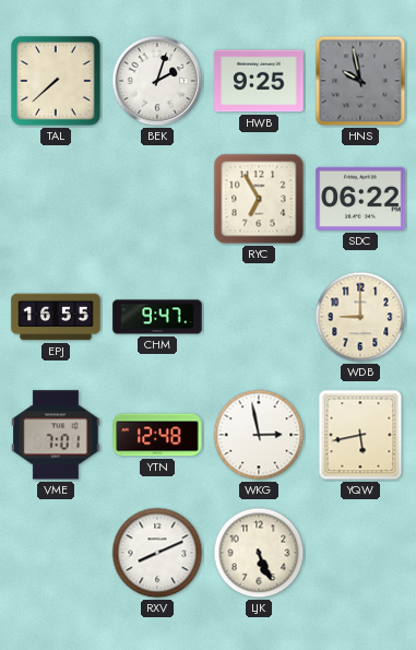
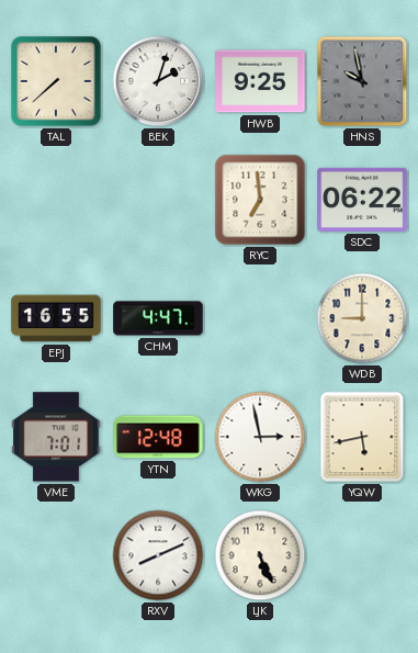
RYC: 6:55 -> 6:59
CHM: 9:47 -> 4:47
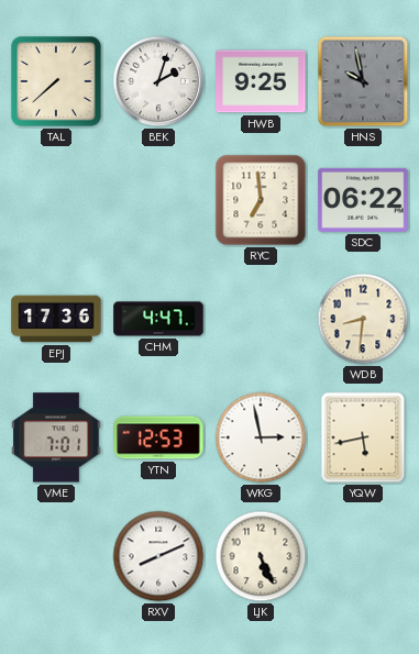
EPJ: 16:55 -> 17:36
WDB: 9:00 -> 8:31
YTN: 12:48 -> 12:53
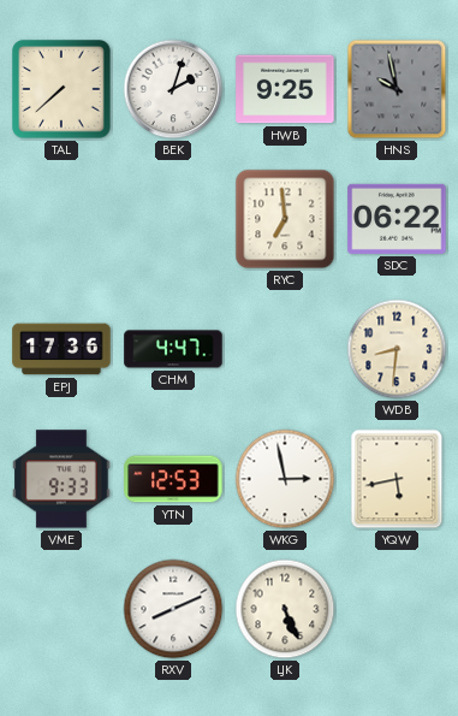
VME: 7:01 -> 9:33
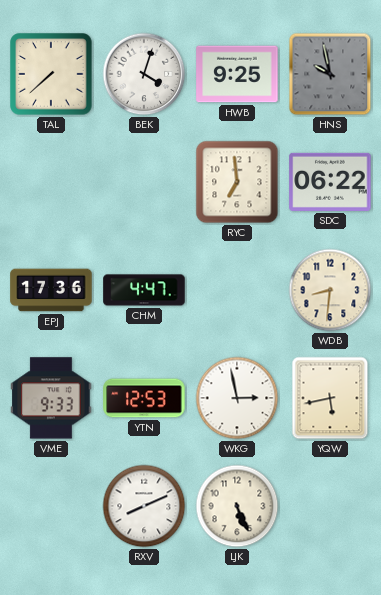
BEK: 2:03 -> 4:03
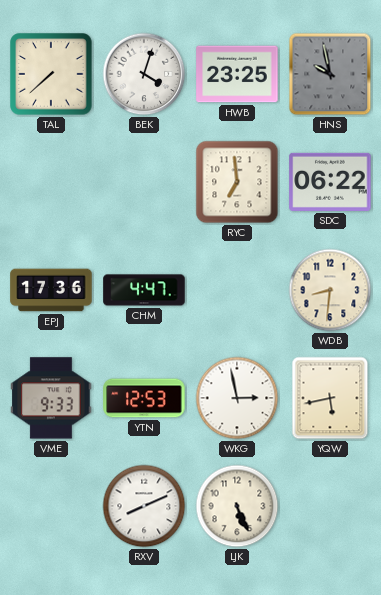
HWB: 9:25 -> 23:25
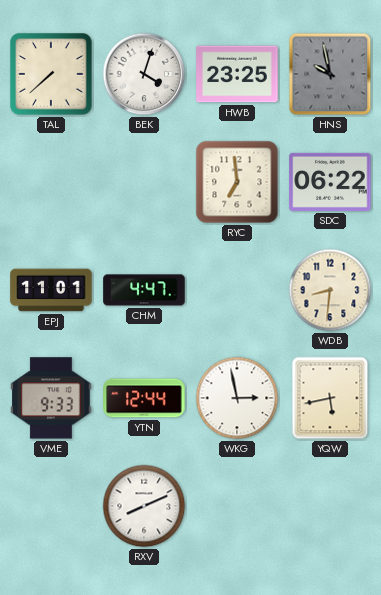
EPJ: 17:36 -> 11:01
YTN: 12:53 -> 12:44
LJK: 5:26 -> none
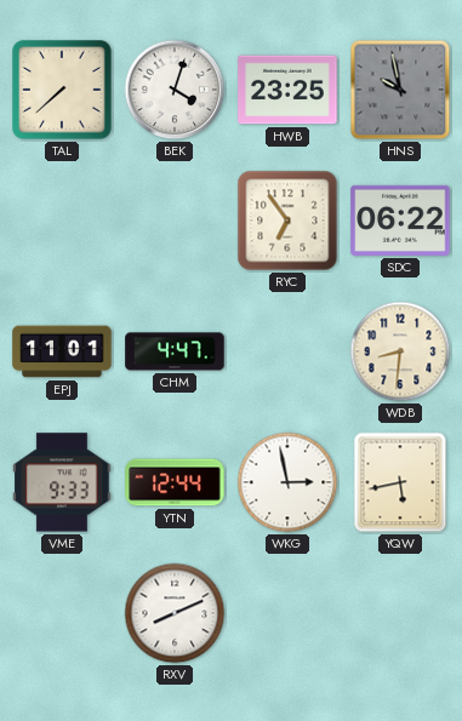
RYC: 6:59 -> 6:54
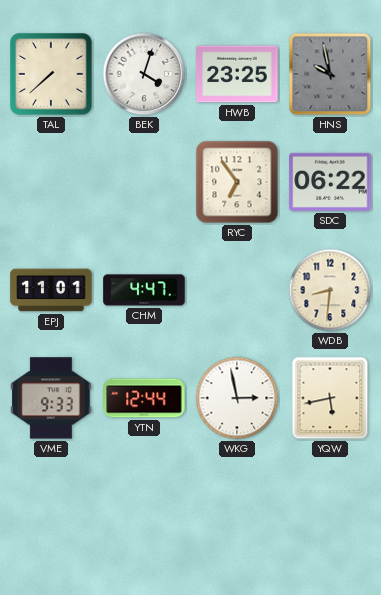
RXV: 8:11 -> none
